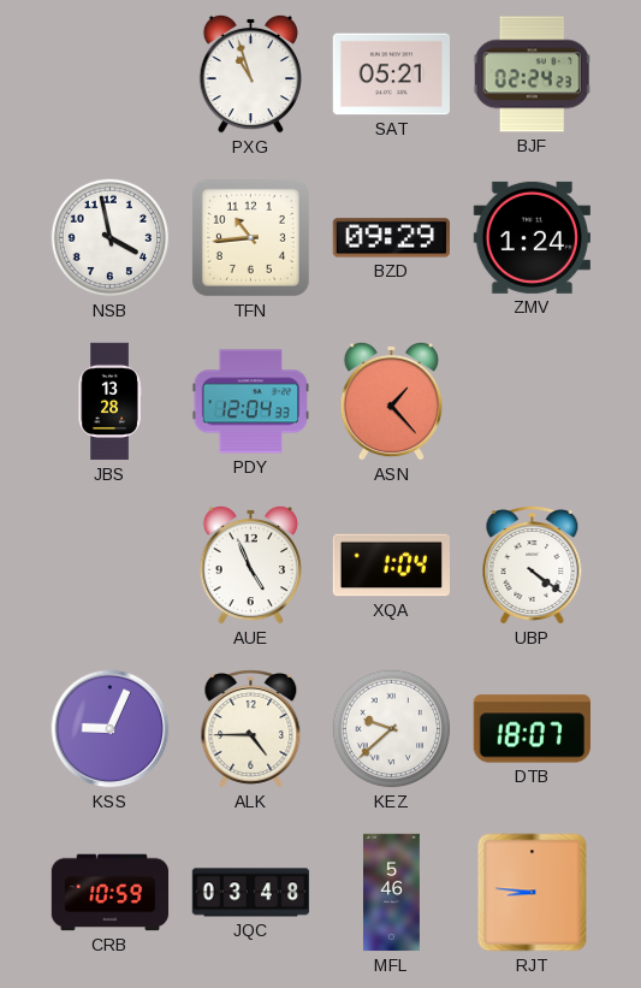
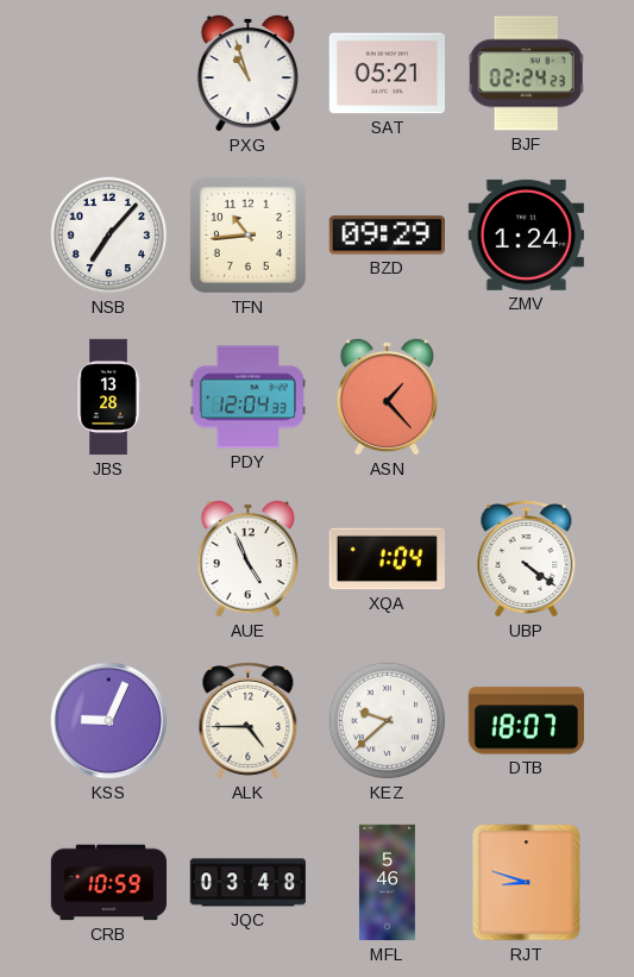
NSB: 3:58 -> 7:07
RJT: 8:46 -> 8:48
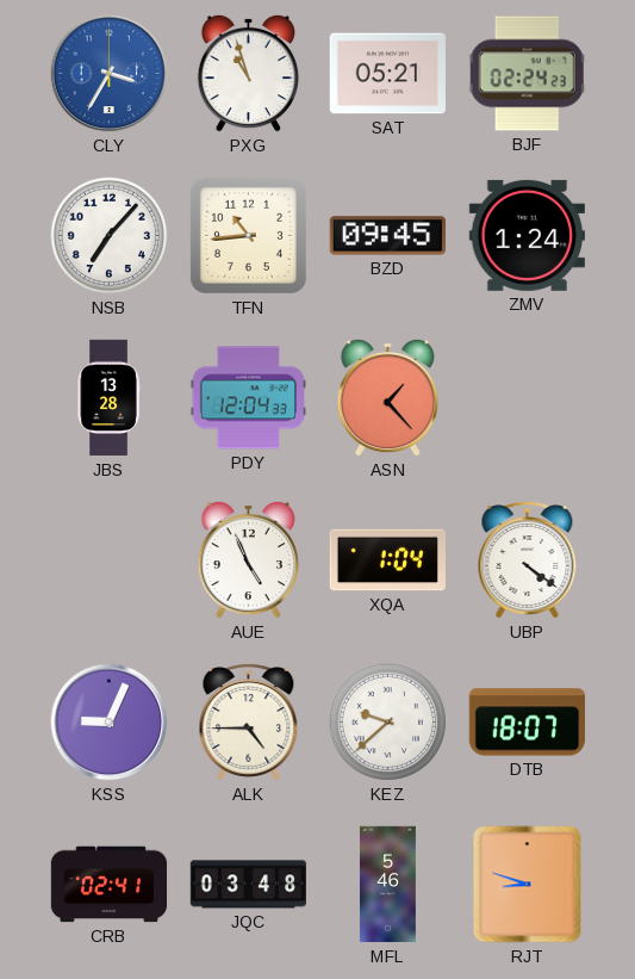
CLY: none -> 3:35
BZD: 09:29 -> 09:45
CRB: 10:59 -> 02:41
